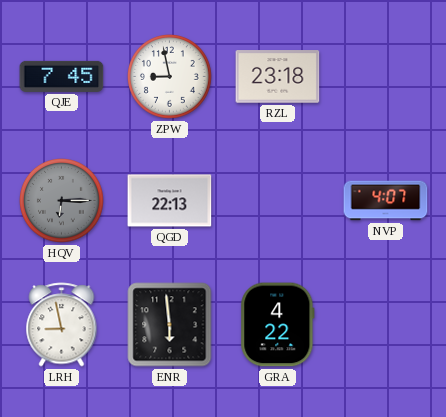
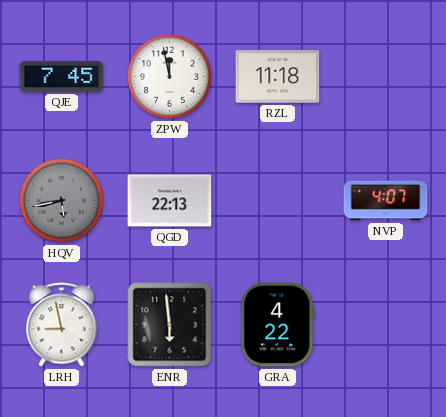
ZPW: 8:58 -> 11:58
RZL: 23:18 -> 11:18
HQV: 6:15 -> 5:43
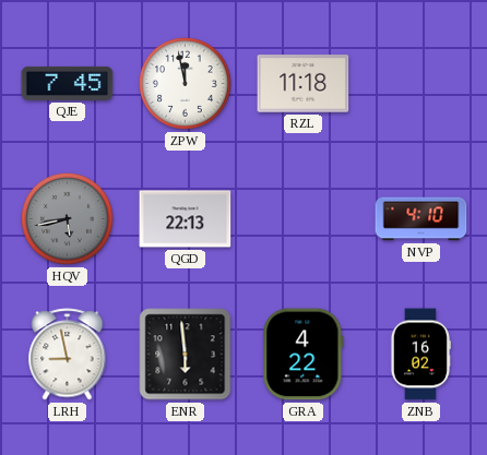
NVP: 4:07 -> 4:10
ZNB: none -> 16:02
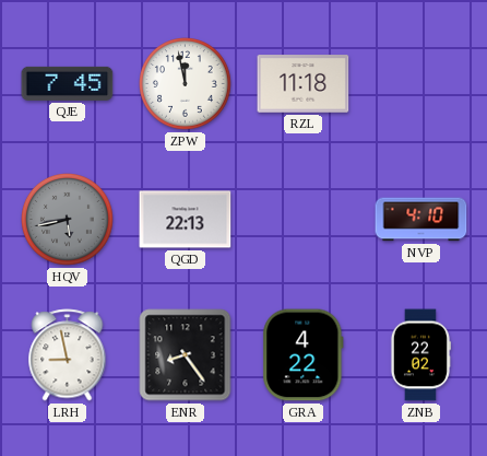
ENR: 5:59 -> 8:24
ZNB: 16:02 -> 22:02
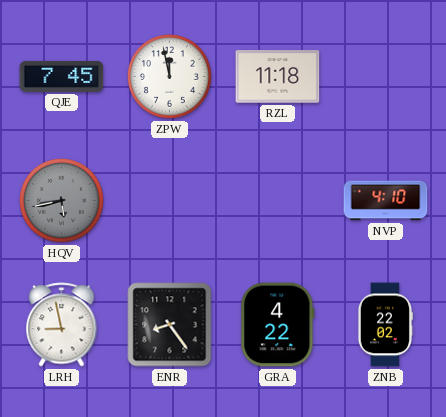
QGD: 22:13 -> none
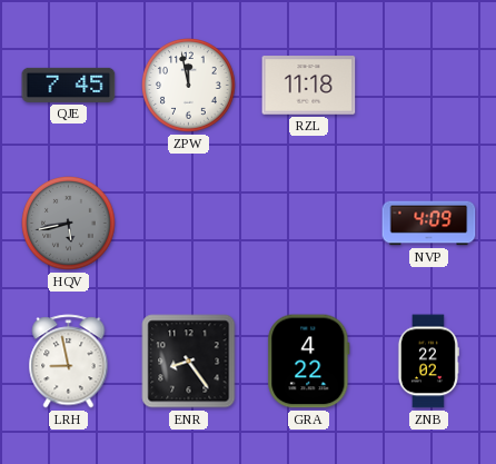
NVP: 4:10 -> 4:09
